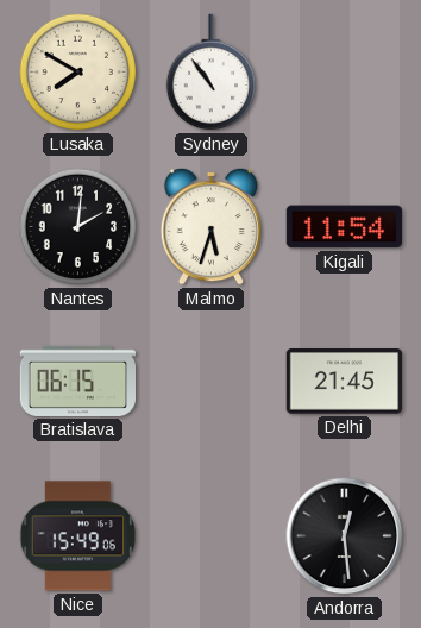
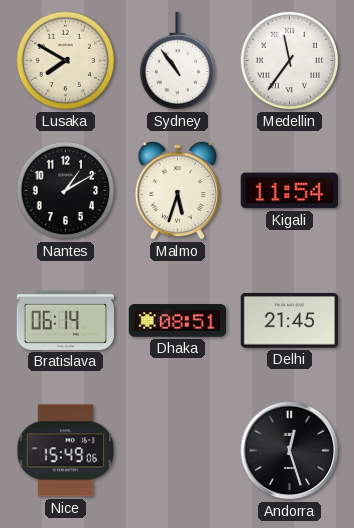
Medellin: none -> 11:36
Nantes: 2:01 -> 1:10
Bratislava: 06:15 -> 06:14
Dhaka: none -> 08:51
Andorra: 12:29 -> 12:27
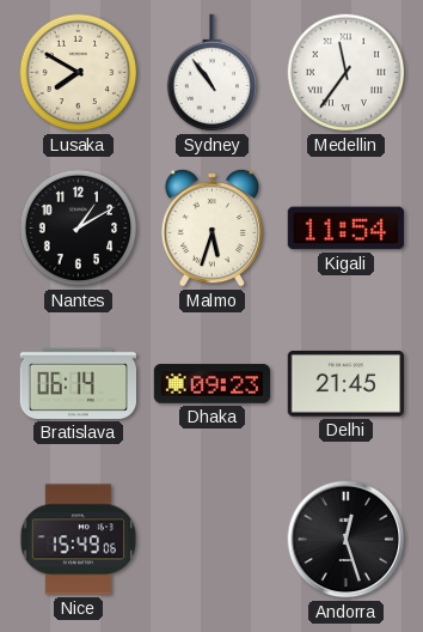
Dhaka: 08:51 -> 09:23
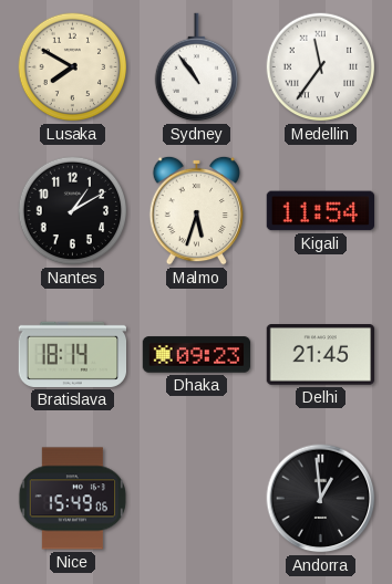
Bratislava: 06:14 -> 18:14
Andorra: 12:27 -> 12:59
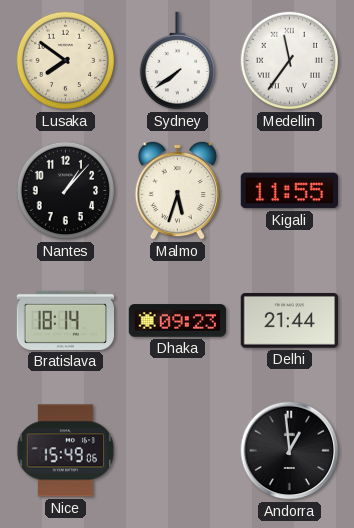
Lusaka: 7:50 -> 7:51
Sydney: 10:54 -> 7:39
Nantes: 1:10 -> 1:07
Kigali: 11:54 -> 11:55
Delhi: 21:45 -> 21:44
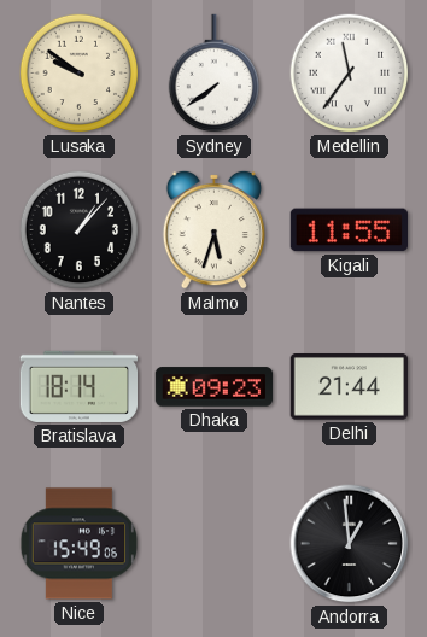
Lusaka: 7:51 -> 9:51
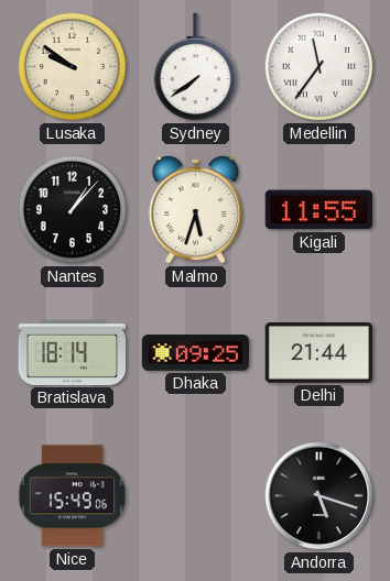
Dhaka: 09:23 -> 09:25
Andorra: 12:59 -> 5:18
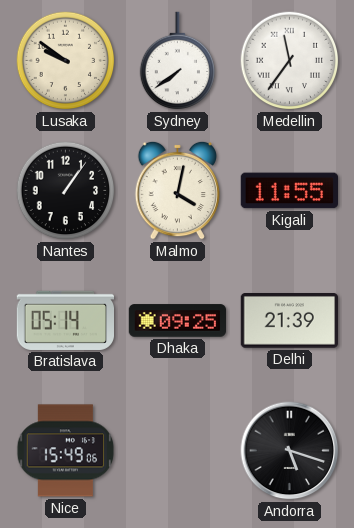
Nantes: 1:07 -> 1:06
Malmo: 5:33 -> 4:02
Bratislava: 18:14 -> 05:14
Delhi: 21:44 -> 21:39
